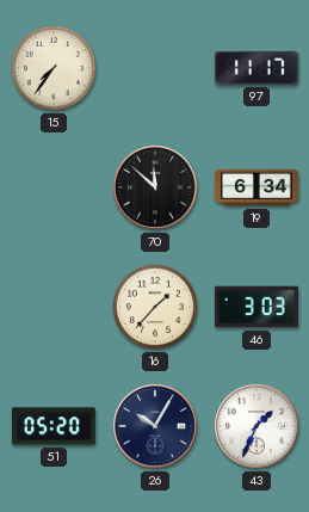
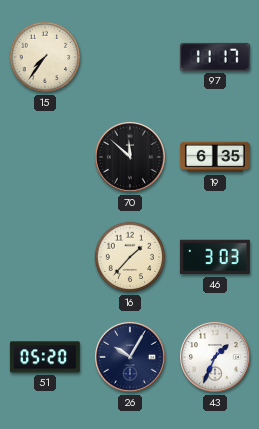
19: 6:34 -> 6:35
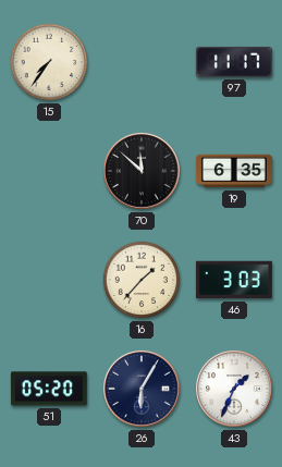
26: 10:05 -> 6:05
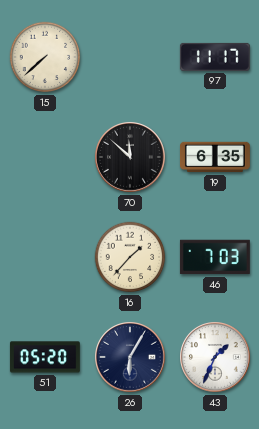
15: 7:36 -> 7:38
46: 3:03 -> 7:03
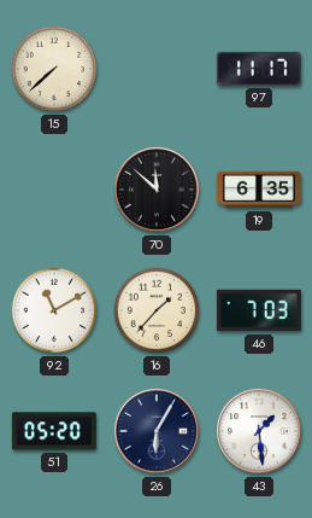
92: none -> 11:10
43: 1:34 -> 1:29
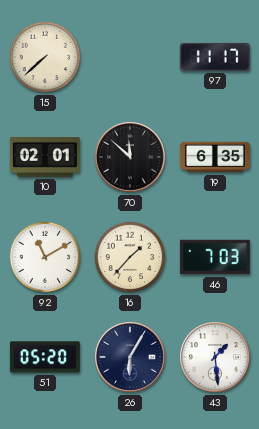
10: none -> 02:01
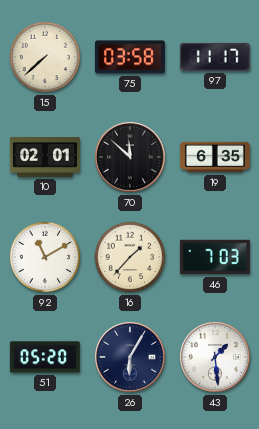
75: none -> 03:58
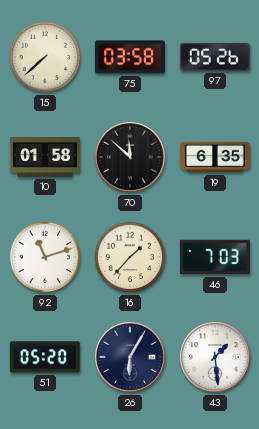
97: 11:17 -> 05:26
10: 02:01 -> 01:58
92: 11:10 -> 11:12
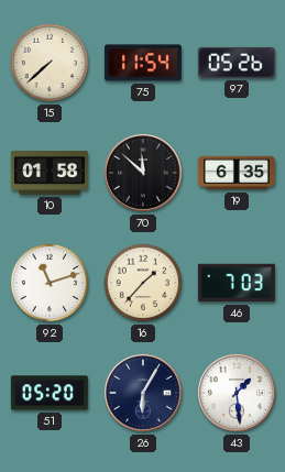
75: 03:58 -> 11:54
